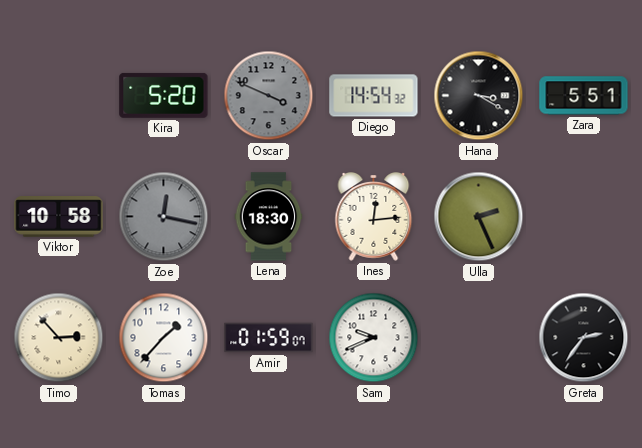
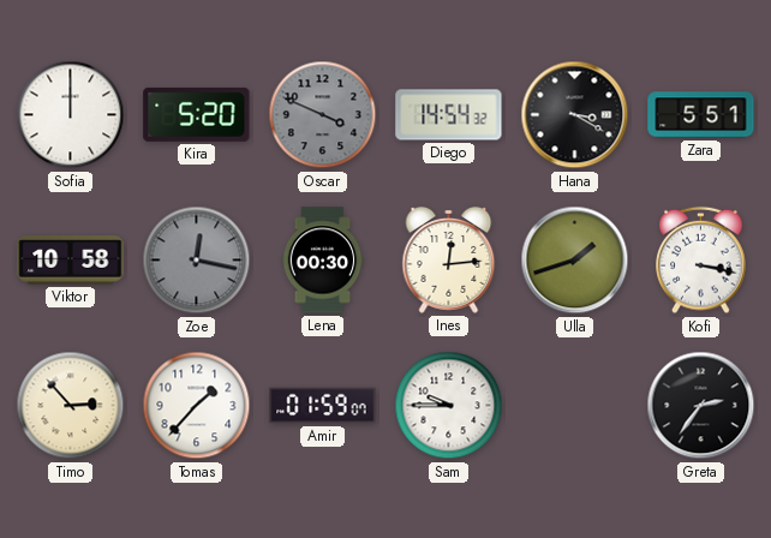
Sofia: none -> 12:00
Lena: 18:30 -> 00:30
Ulla: 2:26 -> 1:42
Kofi: none -> 3:17
Sam: 9:41 -> 9:45
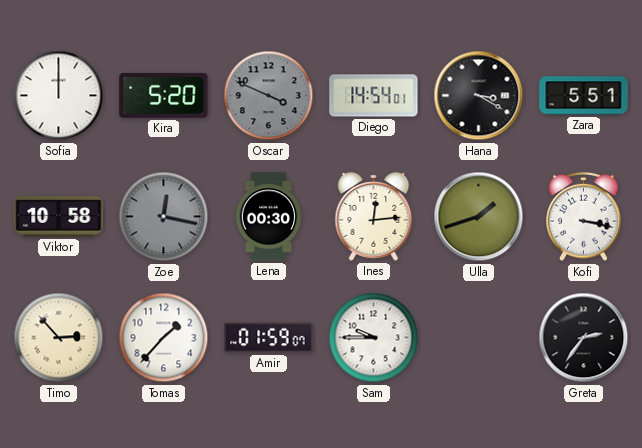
Diego: 14:54:32 -> 14:54:01
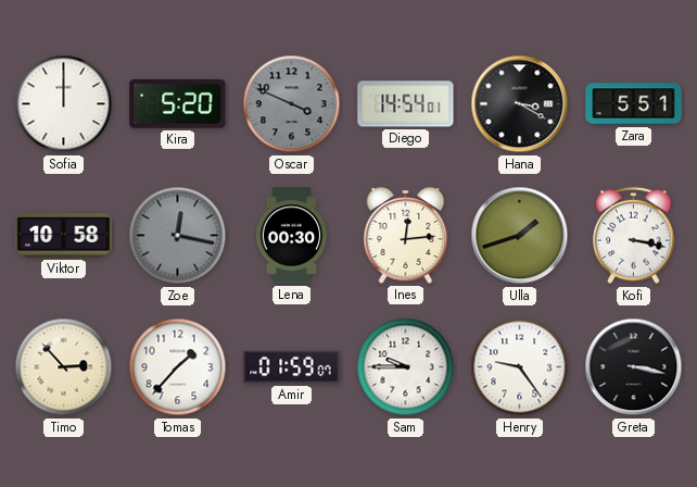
Henry: none -> 9:24
Greta: 2:36 -> 3:17
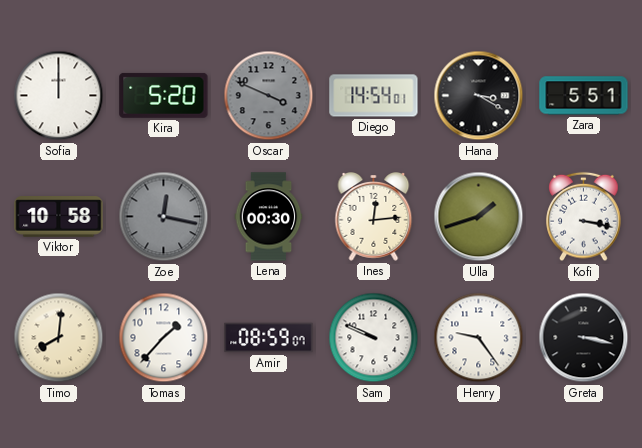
Timo: 2:53 -> 8:01
Amir: 01:59 -> 08:59
Sam: 9:45 -> 9:49
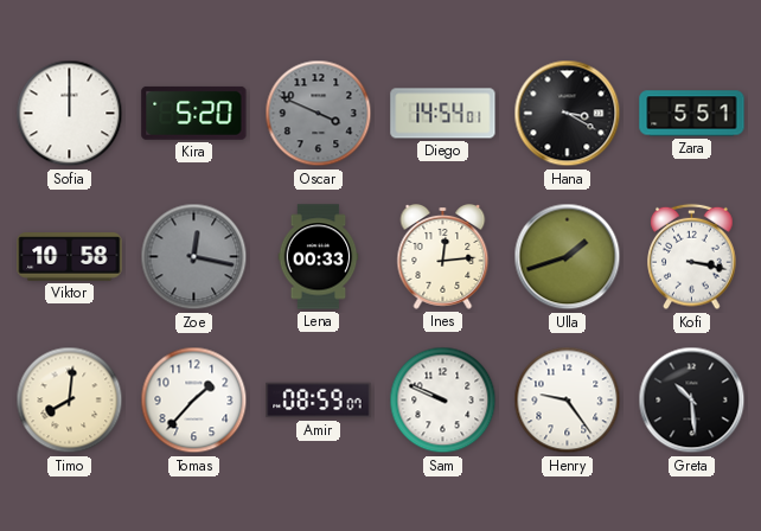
Lena: 00:30 -> 00:33
Greta: 3:17 -> 10:29
